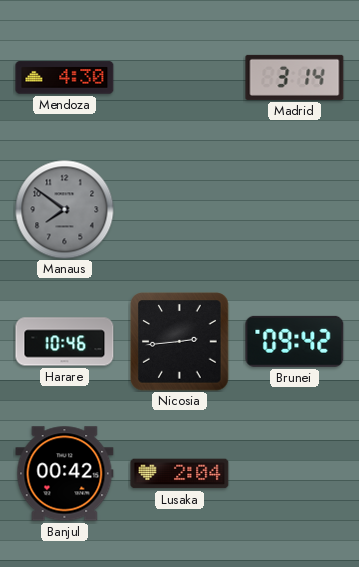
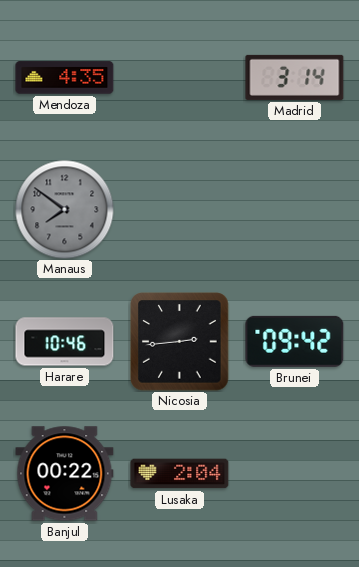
Mendoza: 4:30 -> 4:35
Banjul: 00:42 -> 00:22
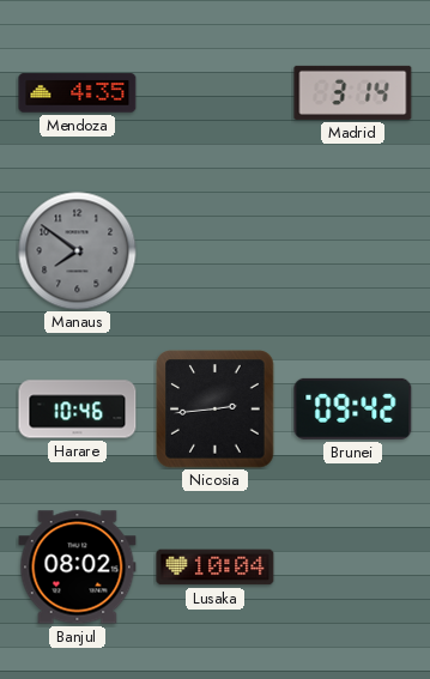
Banjul: 00:22 -> 08:02
Lusaka: 2:04 -> 10:04
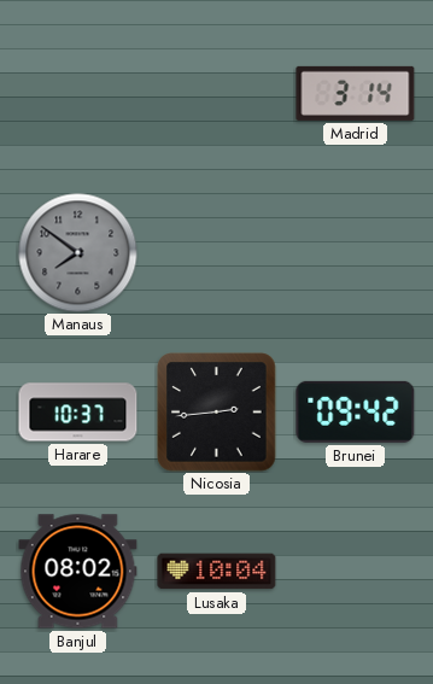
Mendoza: 4:35 -> none
Harare: 10:46 -> 10:37
